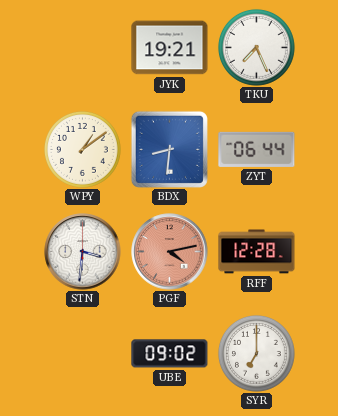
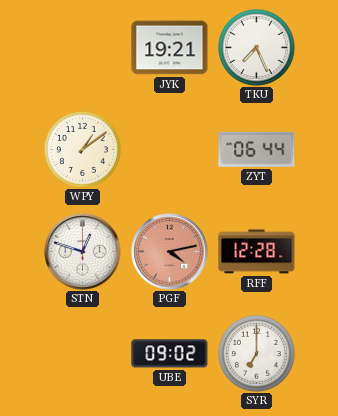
BDX: 8:31 -> none
STN: 3:31 -> 12:48
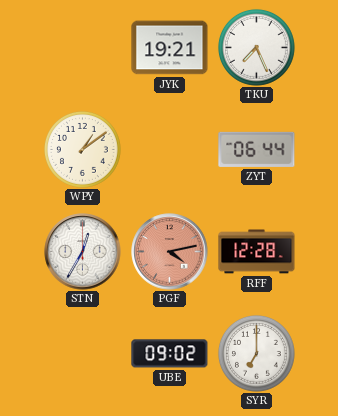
STN: 12:48 -> 12:35
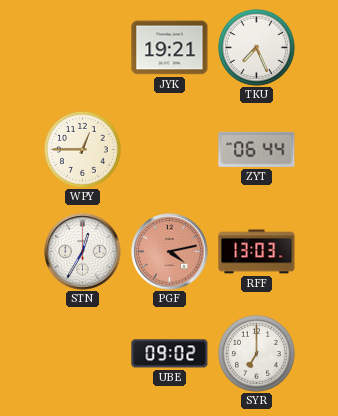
WPY: 1:09 -> 12:45
RFF: 12:28 -> 13:03
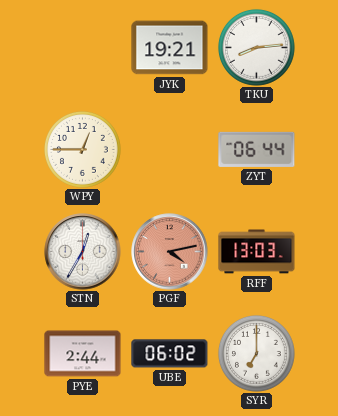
TKU: 7:26 -> 8:14
PYE: none -> 2:44
UBE: 09:02 -> 06:02
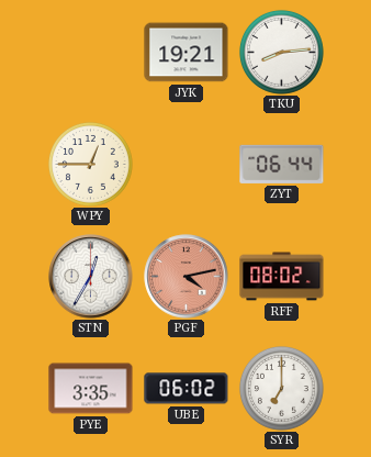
RFF: 13:03 -> 08:02
PYE: 2:44 -> 3:35
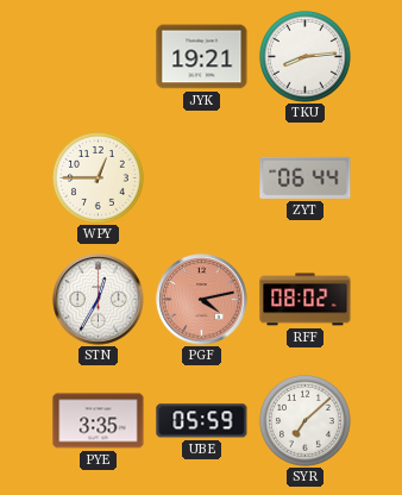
UBE: 06:02 -> 05:59
SYR: 7:00 -> 7:08
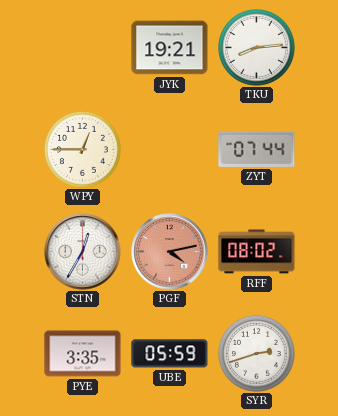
ZYT: 06:44 -> 07:44
SYR: 7:08 -> 2:42
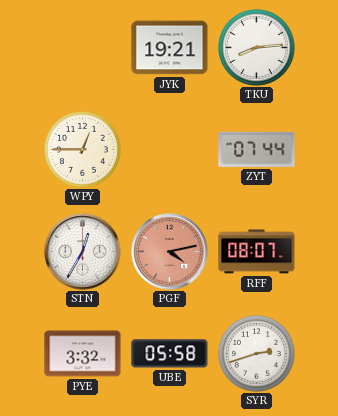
RFF: 08:02 -> 08:07
PYE: 3:35 -> 3:32
UBE: 05:59 -> 05:58
